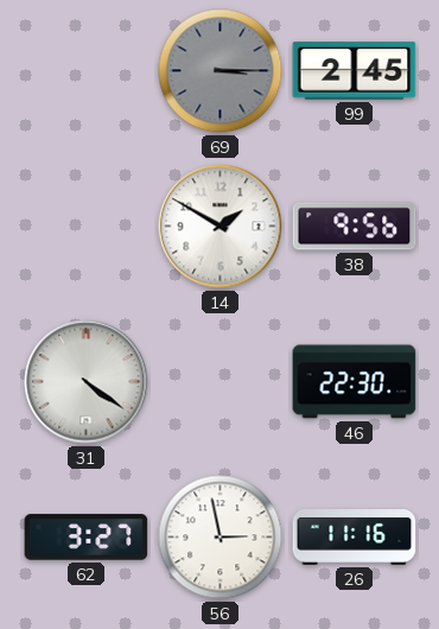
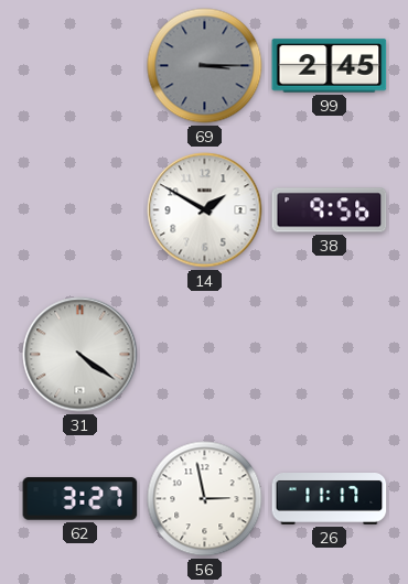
46: 22:30 -> none
26: 11:16 -> 11:17
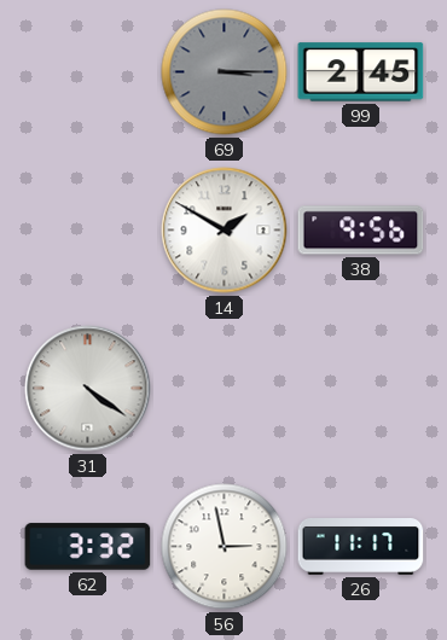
62: 3:27 -> 3:32
